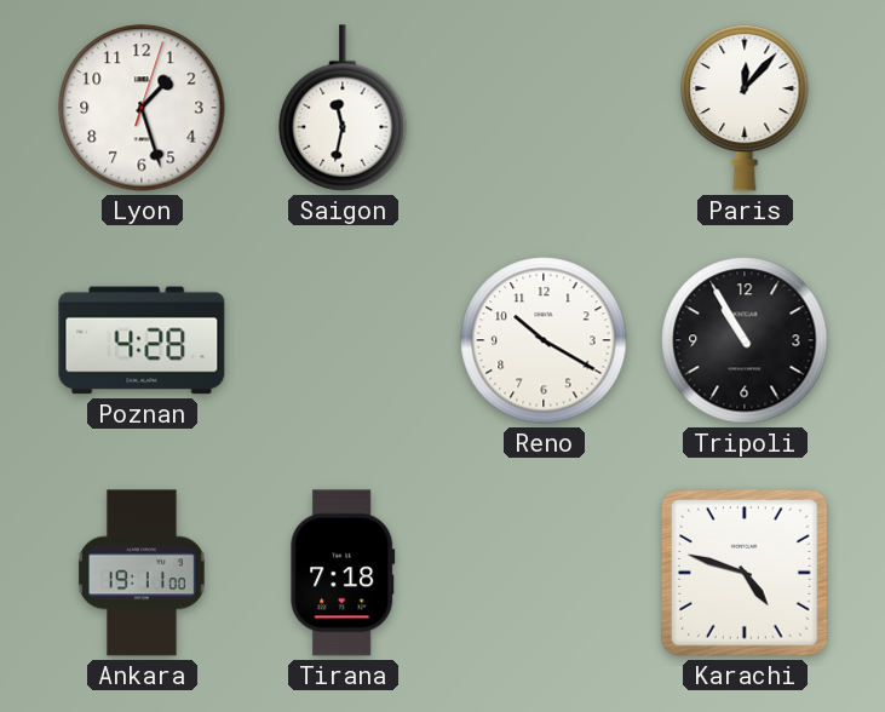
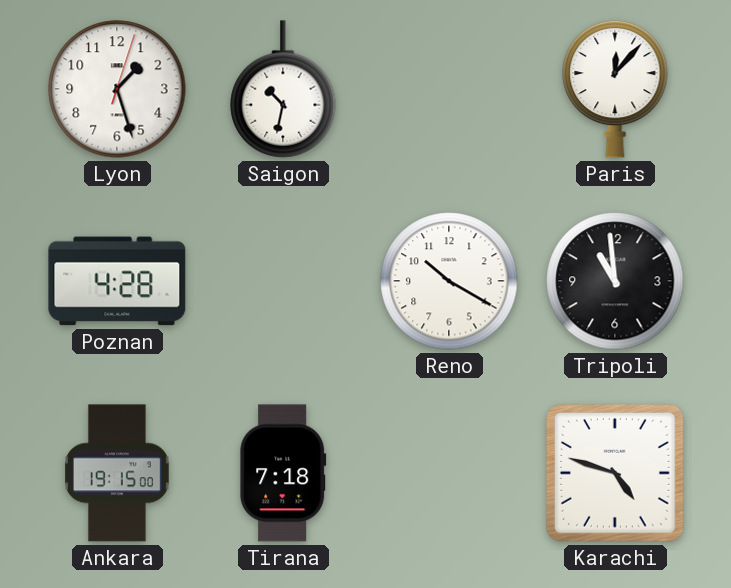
Saigon: 11:32 -> 10:32
Tripoli: 10:55 -> 10:59
Ankara: 19:11 -> 19:15
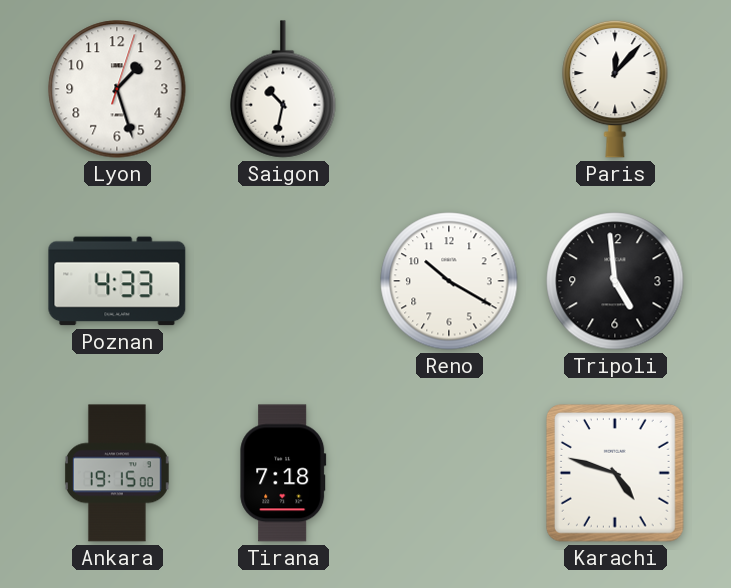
Poznan: 4:28 -> 4:33
Tripoli: 10:59 -> 4:59
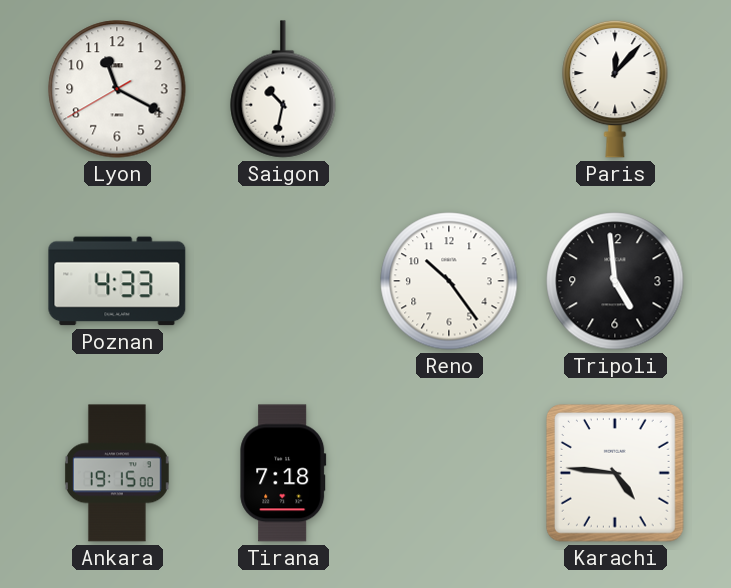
Lyon: 1:27 -> 11:19
Reno: 10:20 -> 10:24
Karachi: 4:48 -> 4:46
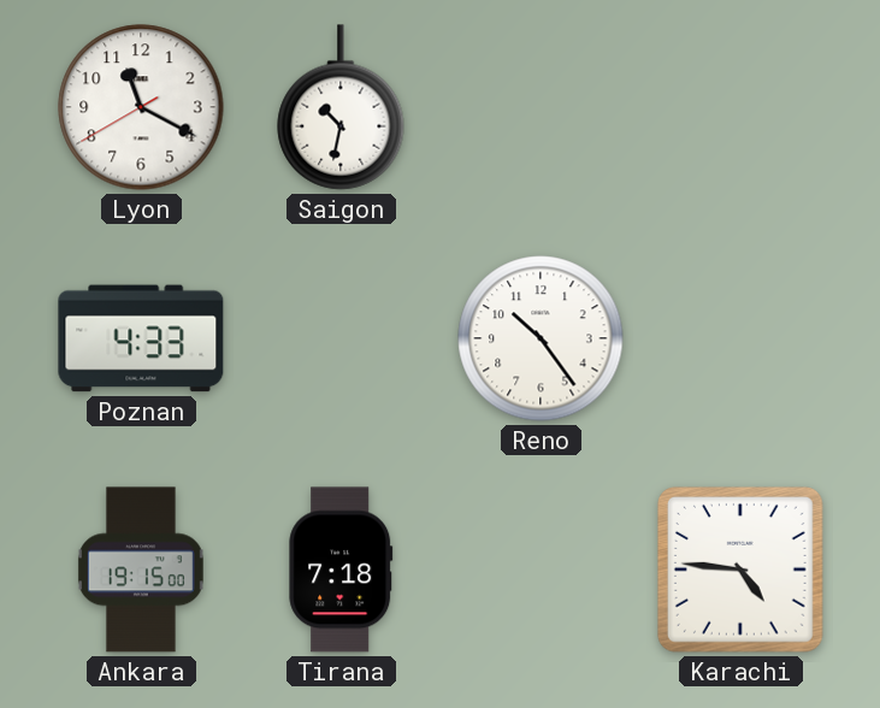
Paris: 12:07 -> none
Tripoli: 4:59 -> none
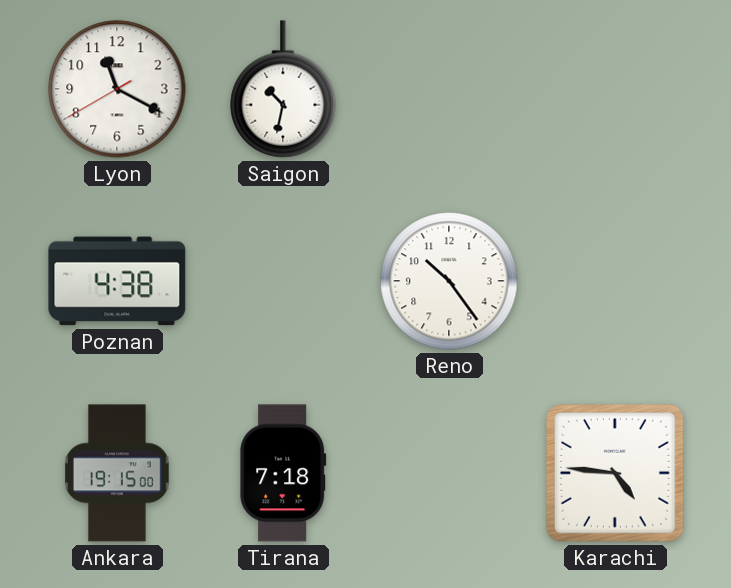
Poznan: 4:33 -> 4:38
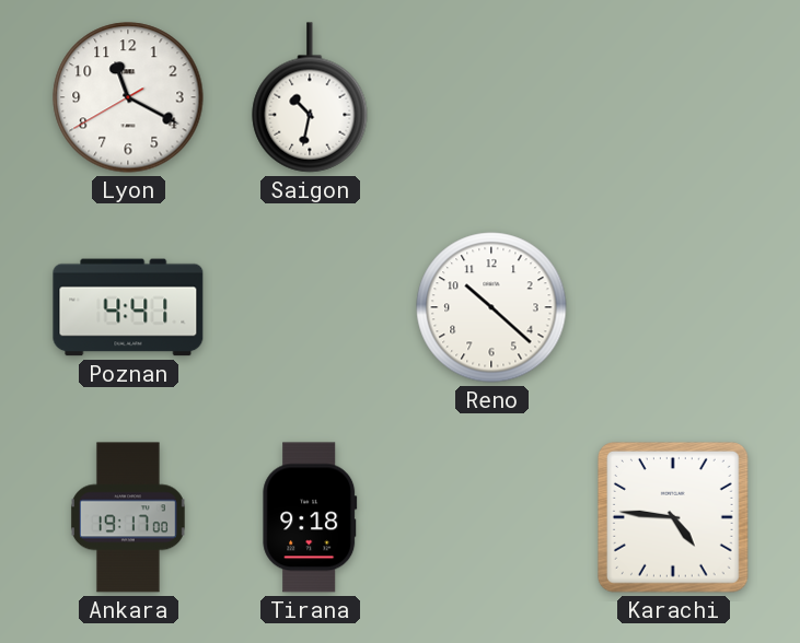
Poznan: 4:38 -> 4:41
Reno: 10:24 -> 10:22
Ankara: 19:15 -> 19:17
Tirana: 7:18 -> 9:18
